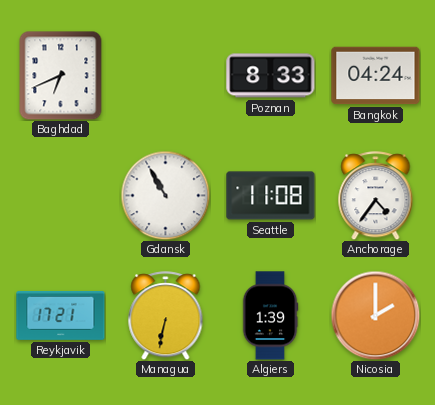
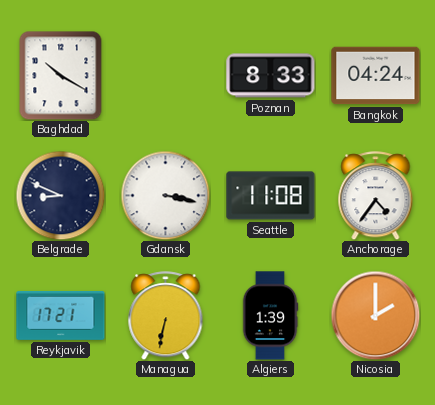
Baghdad: 6:41 -> 10:20
Belgrade: none -> 8:49
Gdansk: 10:55 -> 3:17
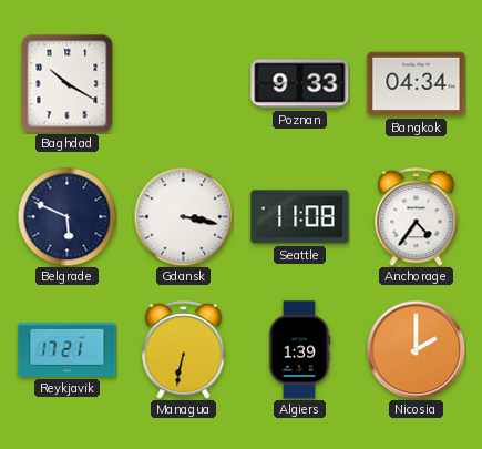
Poznan: 8:33 -> 9:33
Bangkok: 04:24 -> 04:34
Belgrade: 8:49 -> 5:49
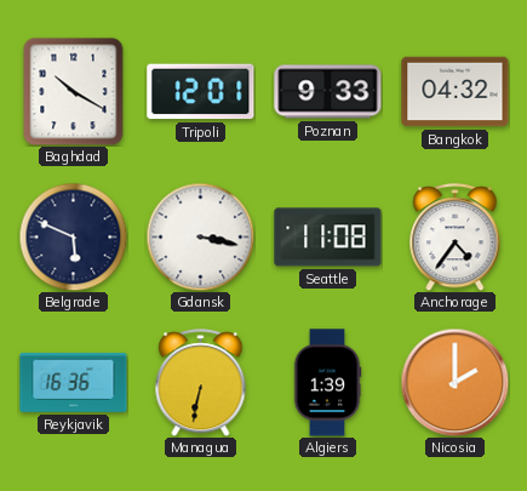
Tripoli: none -> 12:01
Bangkok: 04:34 -> 04:32
Reykjavik: 17:21 -> 16:36
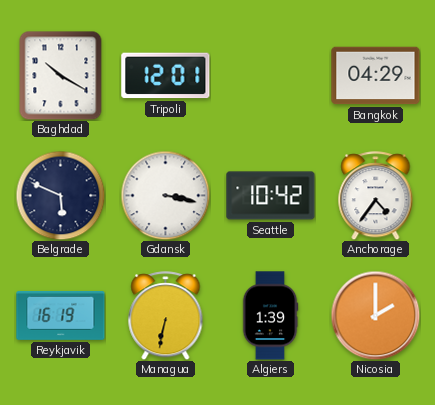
Poznan: 9:33 -> none
Bangkok: 04:32 -> 04:29
Seattle: 11:08 -> 10:42
Reykjavik: 16:36 -> 16:19
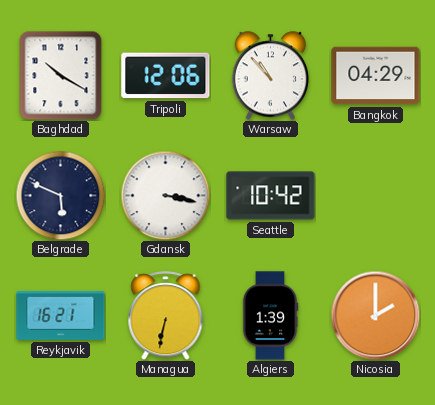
Tripoli: 12:01 -> 12:06
Warsaw: none -> 10:53
Anchorage: 4:36 -> none
Reykjavik: 16:19 -> 16:21
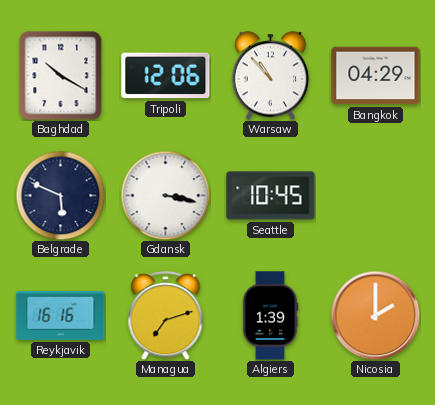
Seattle: 10:42 -> 10:45
Reykjavik: 16:21 -> 16:16
Managua: 6:32 -> 7:12
